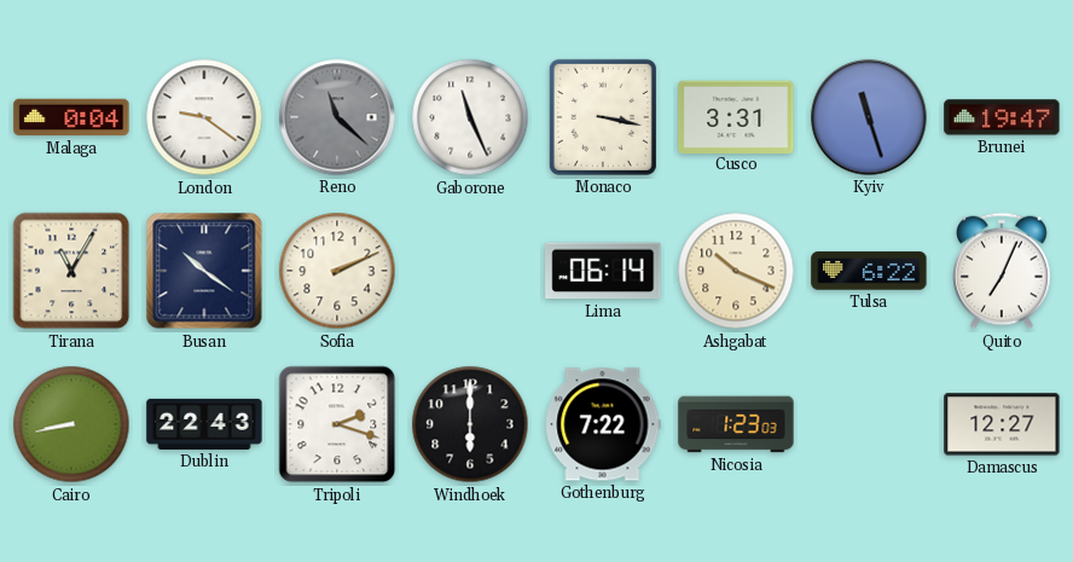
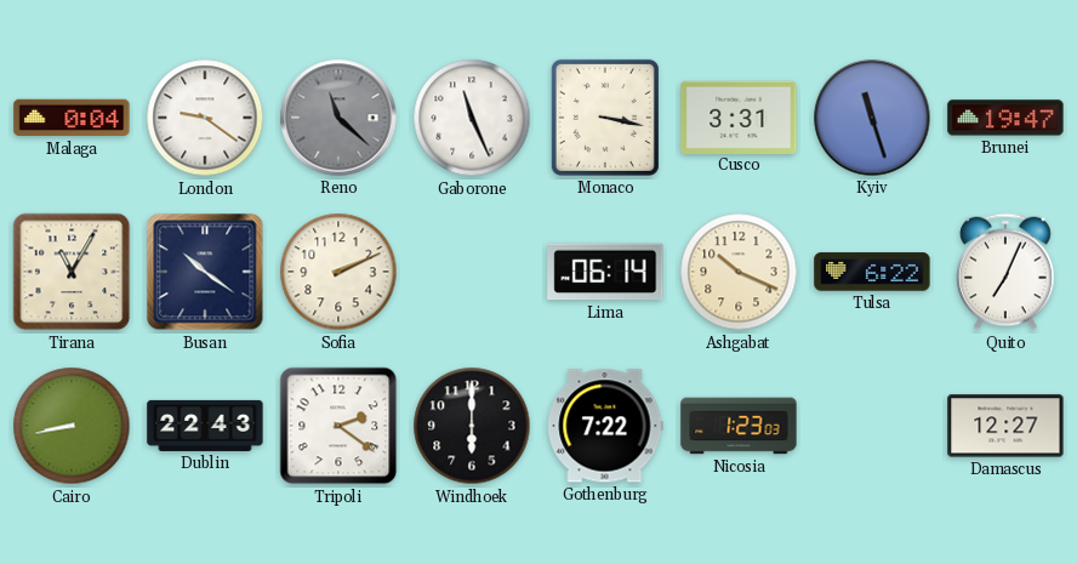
Tripoli: 2:18 -> 2:21
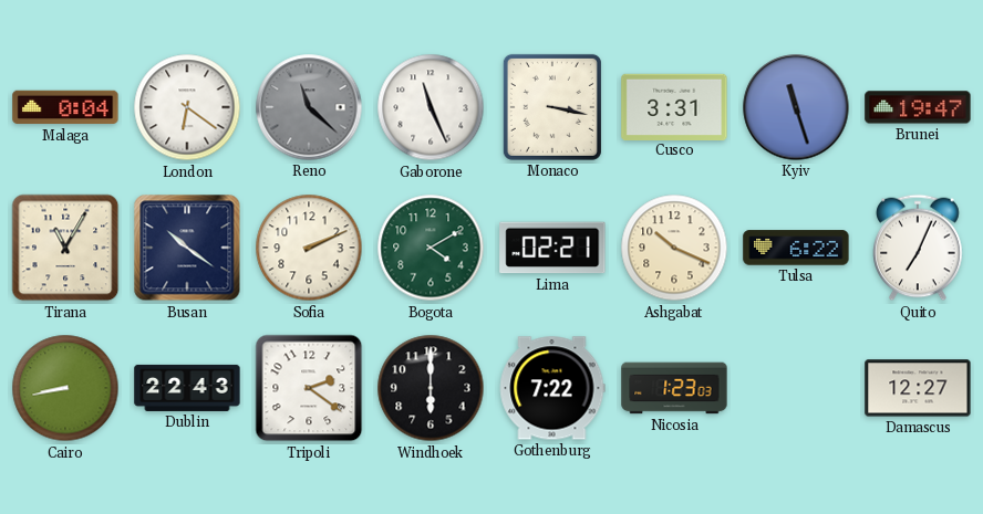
London: 9:21 -> 6:21
Bogota: none -> 4:10
Lima: 06:14 -> 02:21
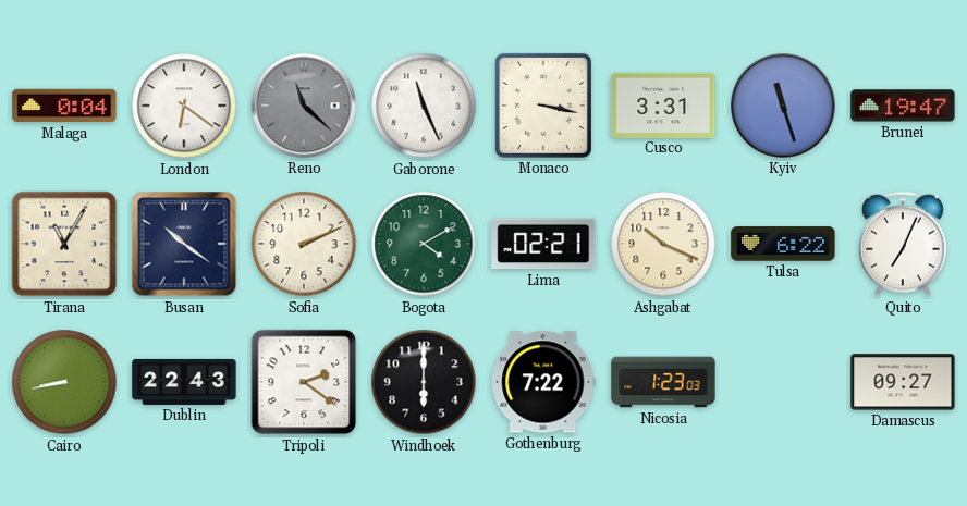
Damascus: 12:27 -> 09:27
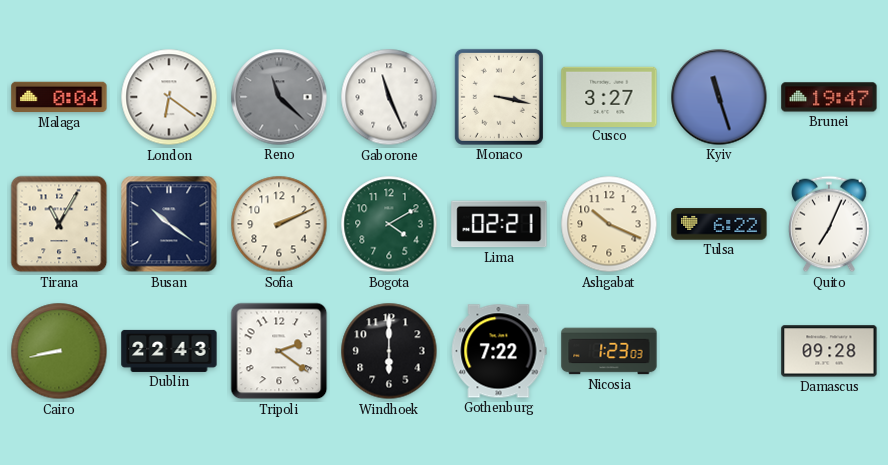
Cusco: 3:31 -> 3:27
Damascus: 09:27 -> 09:28
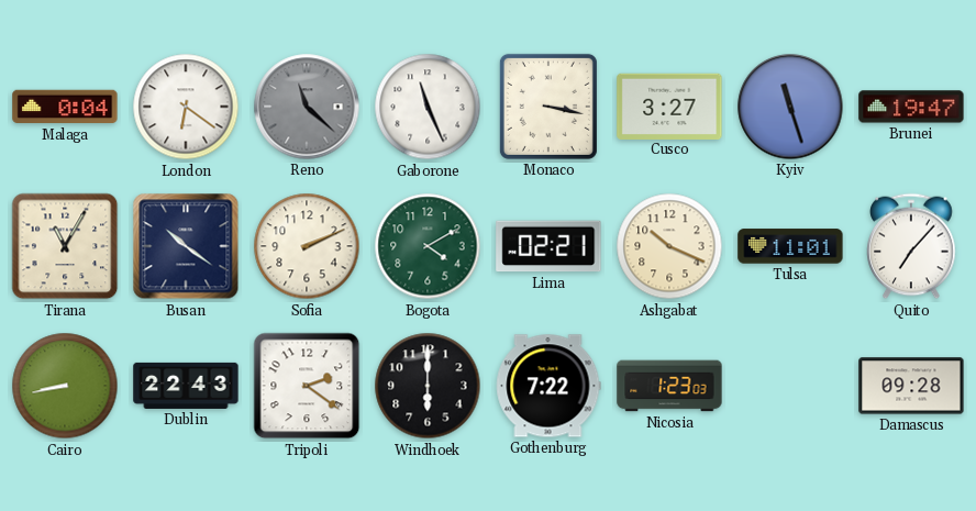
Tulsa: 6:22 -> 11:01
Quito: 7:04 -> 7:07
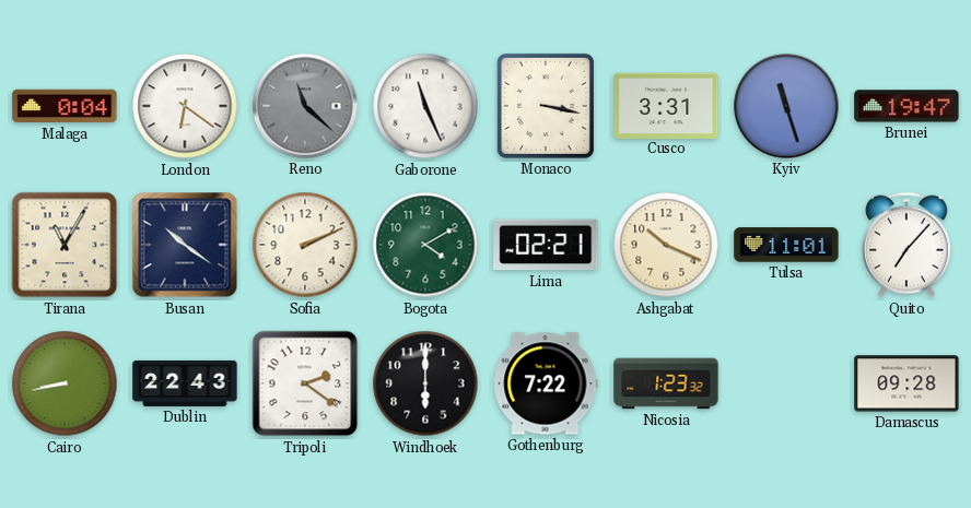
Cusco: 3:27 -> 3:31
Nicosia: 1:23:03 -> 1:23:32
